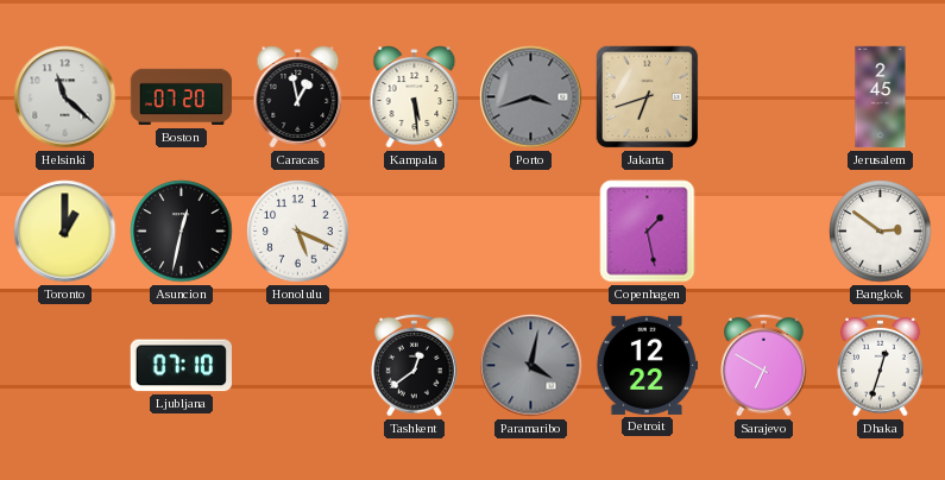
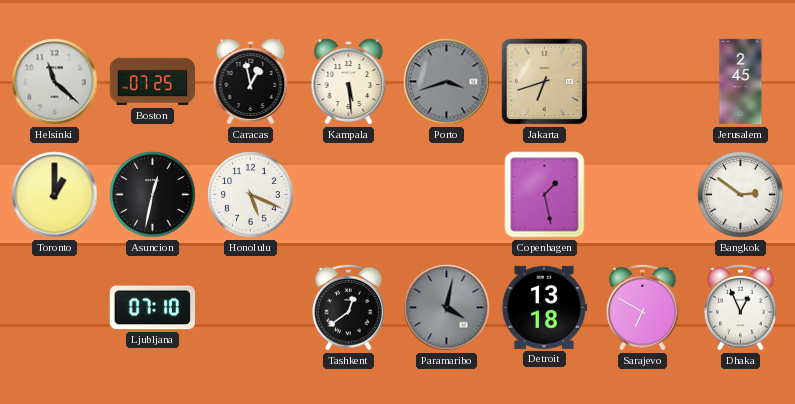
Boston: 07:20 -> 07:25
Detroit: 12:22 -> 13:18
Dhaka: 12:33 -> 12:56
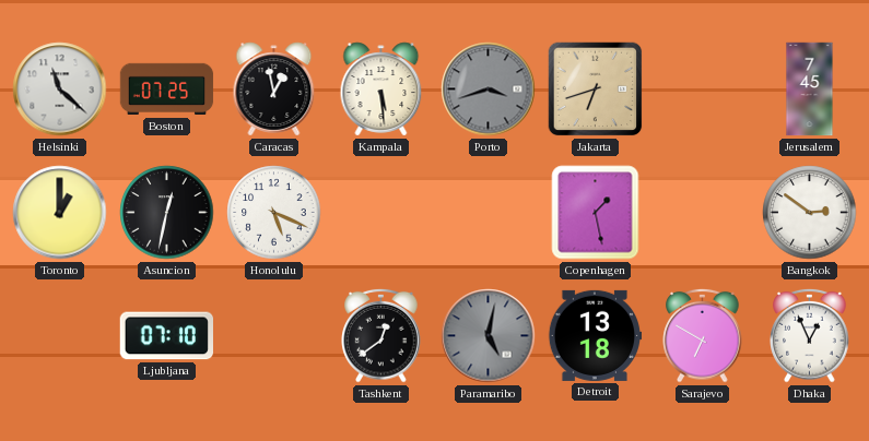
Jerusalem: 2:45 -> 7:45
Paramaribo: 4:02 -> 5:02
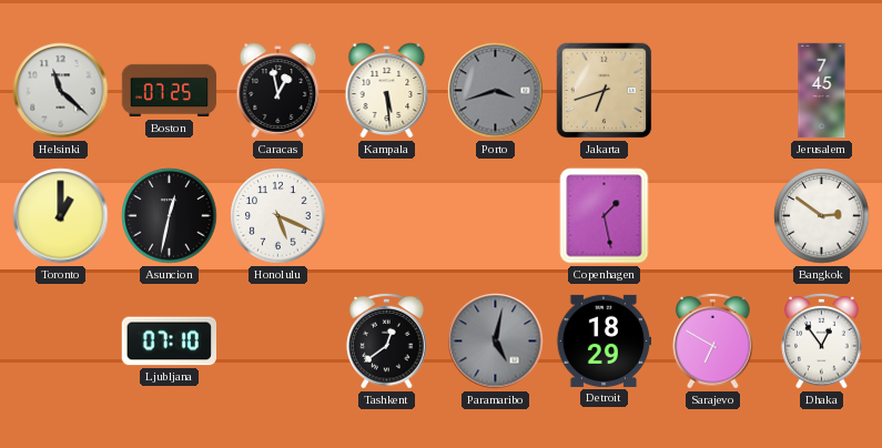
Detroit: 13:18 -> 18:29
Dhaka: 12:56 -> 12:54
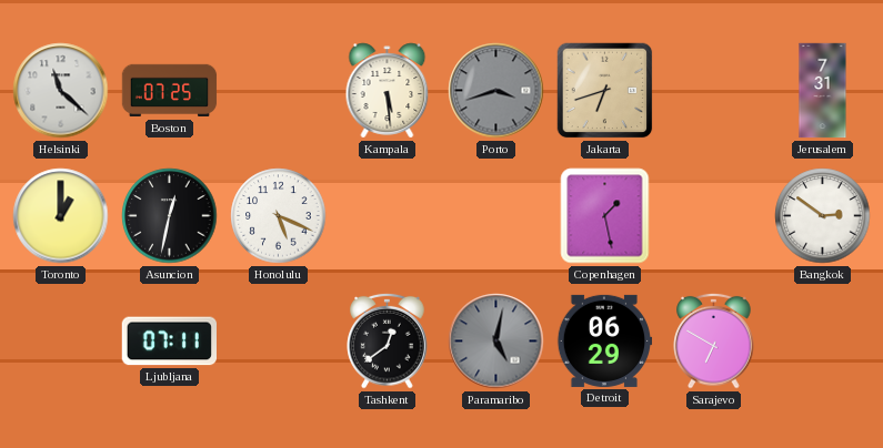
Caracas: 12:58 -> none
Jerusalem: 7:45 -> 7:31
Ljubljana: 07:10 -> 07:11
Detroit: 18:29 -> 06:29
Dhaka: 12:54 -> none
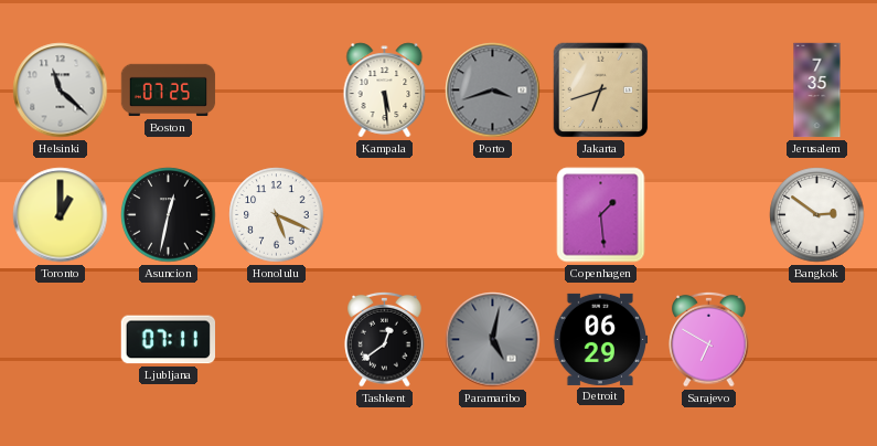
Jerusalem: 7:31 -> 7:35
Copenhagen: 1:28 -> 1:29
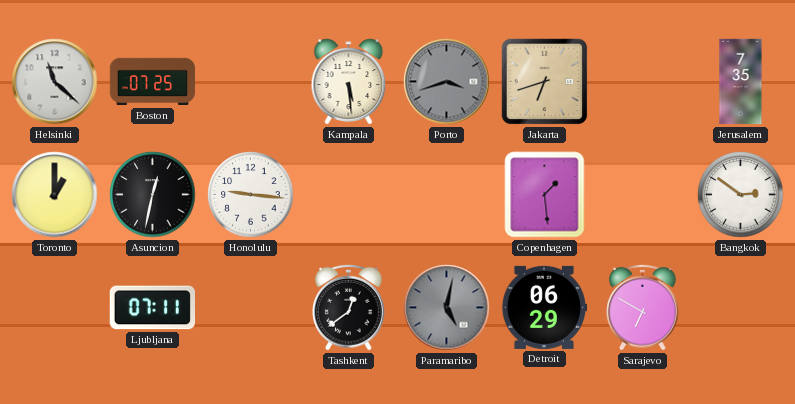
Honolulu: 5:19 -> 9:16
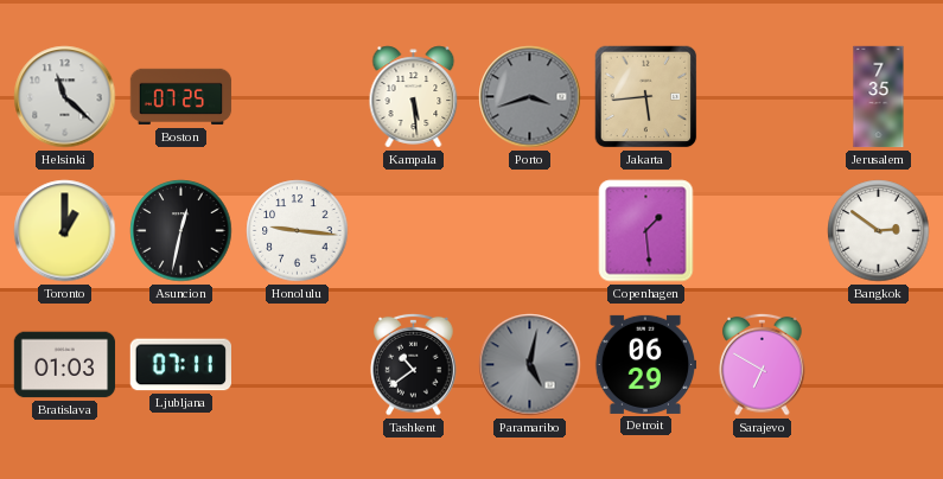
Jakarta: 6:42 -> 5:44
Bratislava: none -> 01:03
Tashkent: 12:39 -> 10:39
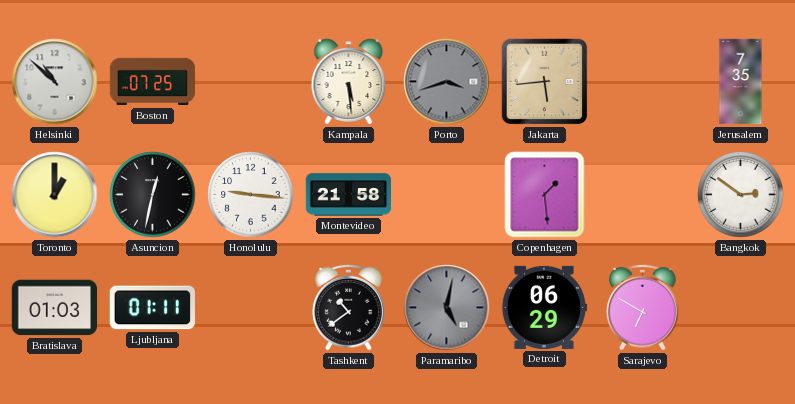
Helsinki: 11:22 -> 10:52
Montevideo: none -> 21:58
Ljubljana: 07:11 -> 01:11
